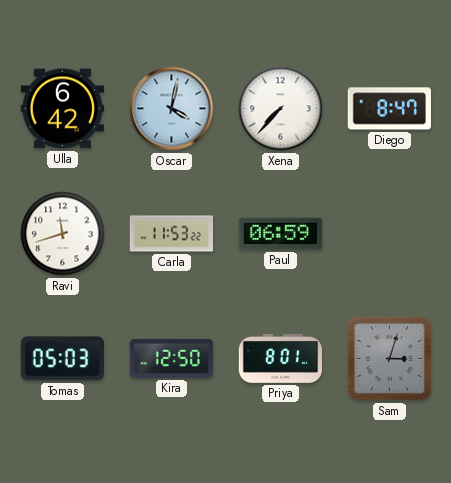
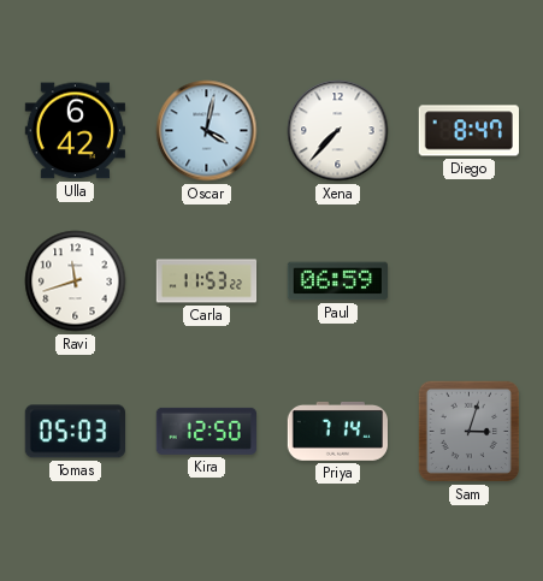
Priya: 8:01 -> 7:14
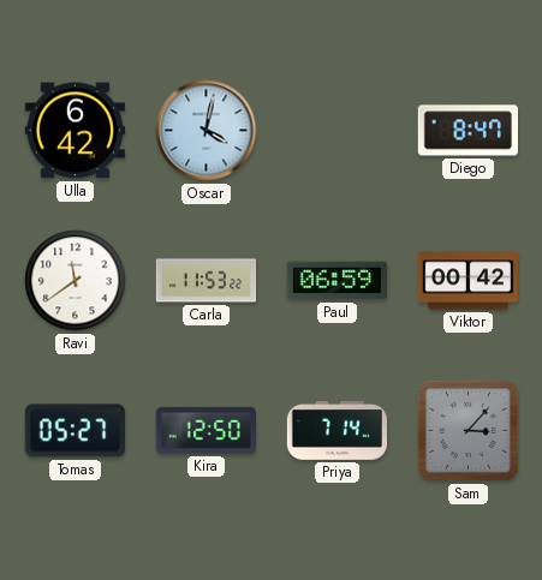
Xena: 7:37 -> none
Ravi: 11:42 -> 11:39
Viktor: none -> 00:42
Tomas: 05:03 -> 05:27
Sam: 3:03 -> 3:07
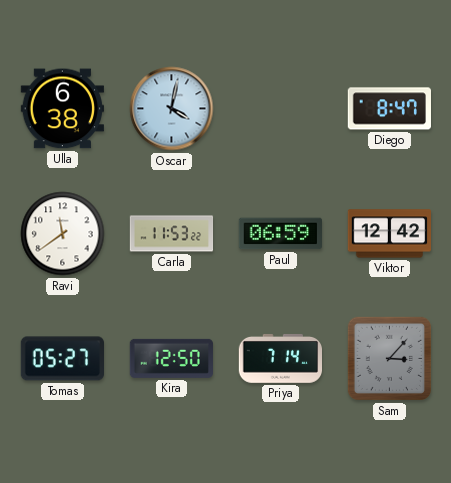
Ulla: 6:42 -> 6:38
Viktor: 00:42 -> 12:42
